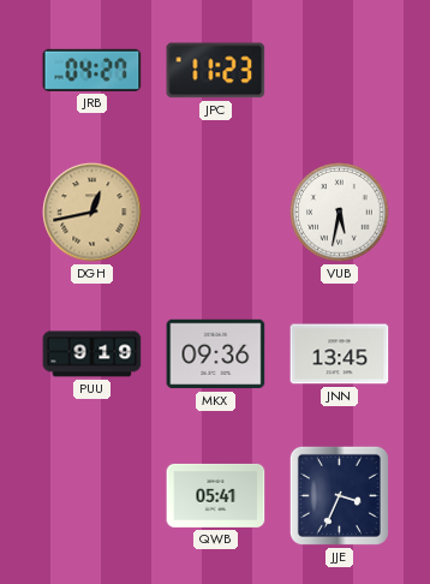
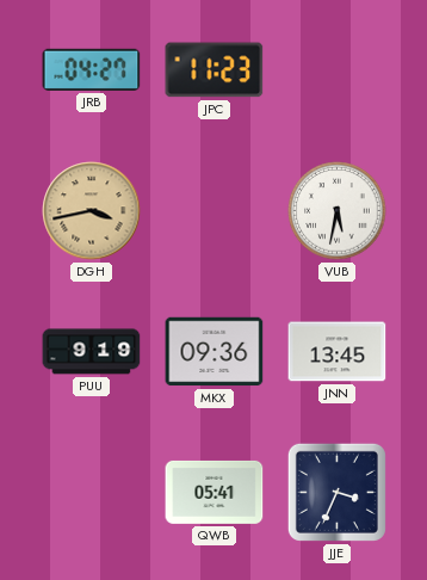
DGH: 12:43 -> 3:43
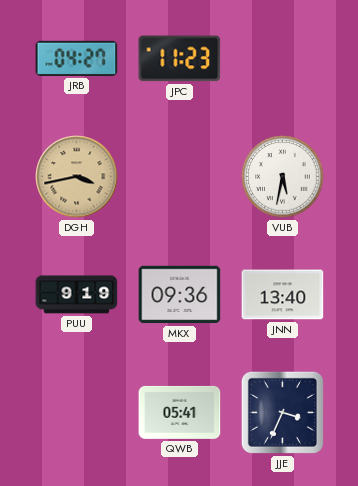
JNN: 13:45 -> 13:40
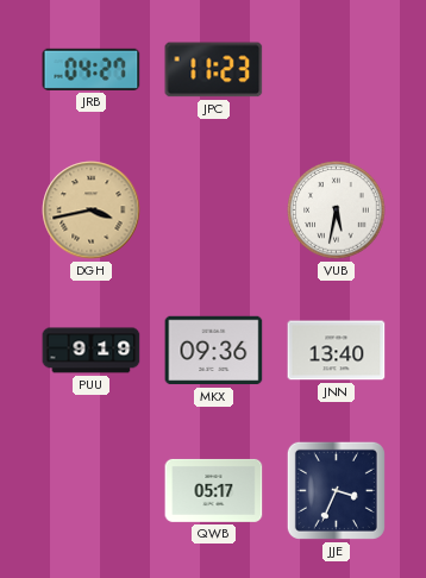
QWB: 05:41 -> 05:17
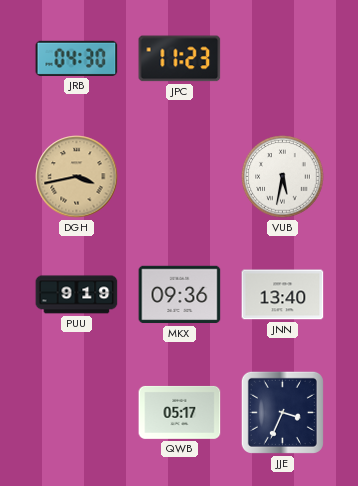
JRB: 04:27 -> 04:30
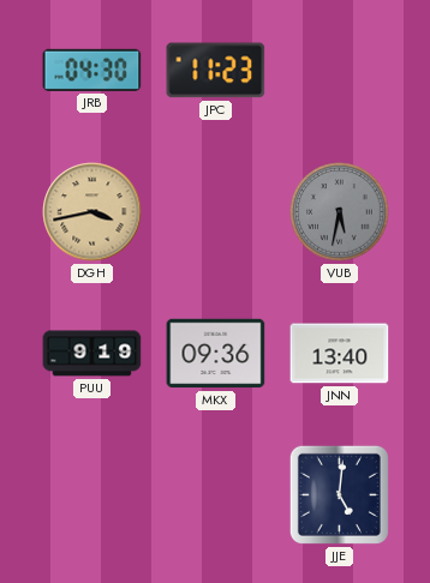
VUB dial: white -> grey
QWB: 05:17 -> none
JJE: 3:34 -> 5:01
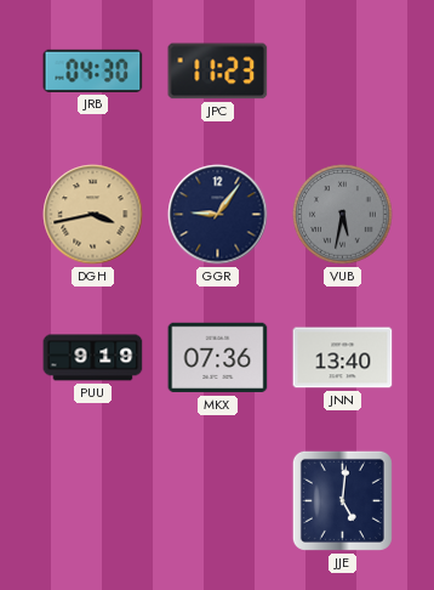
GGR: none -> 9:06
MKX: 09:36 -> 07:36
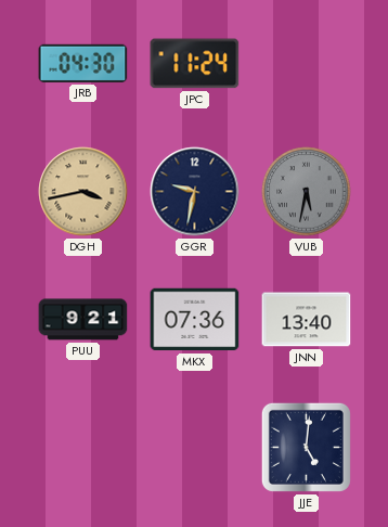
JPC: 11:23 -> 11:24
GGR: 9:06 -> 9:32
PUU: 9:19 -> 9:21
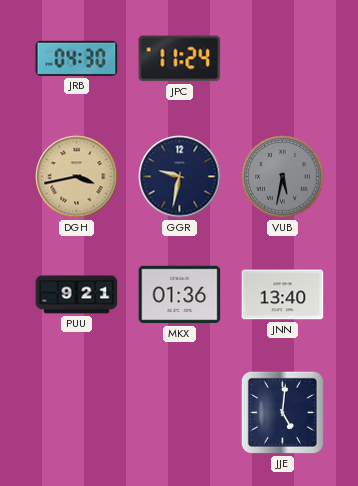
MKX: 07:36 -> 01:36
